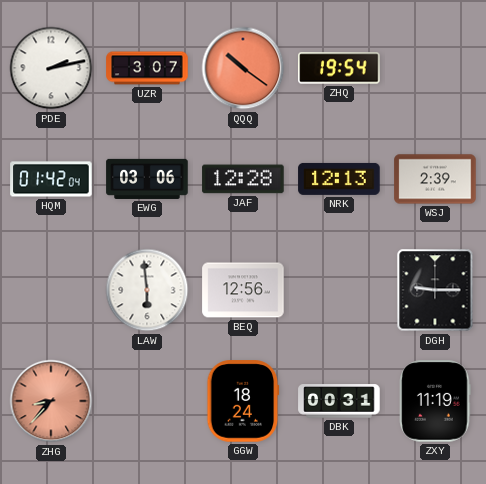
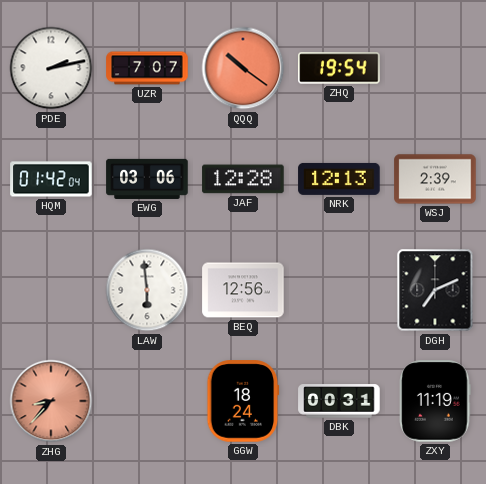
UZR: 3:07 -> 7:07
DGH: 9:15 -> 7:11
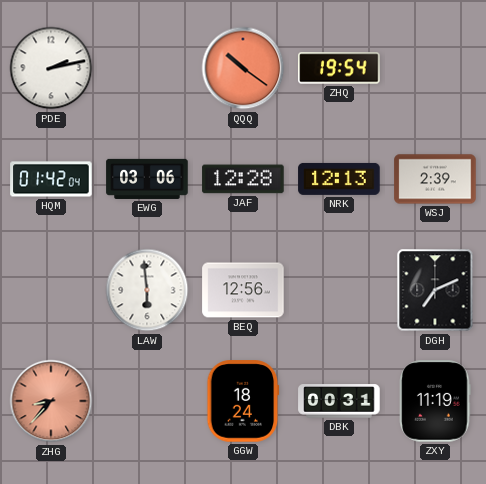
UZR: 7:07 -> none
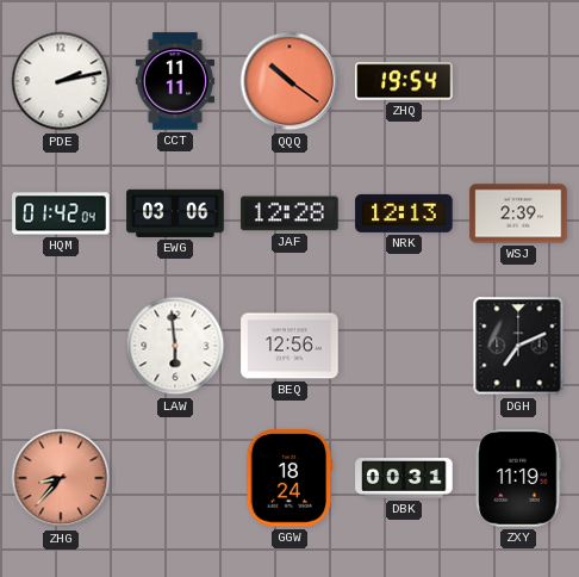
CCT: none -> 11:11
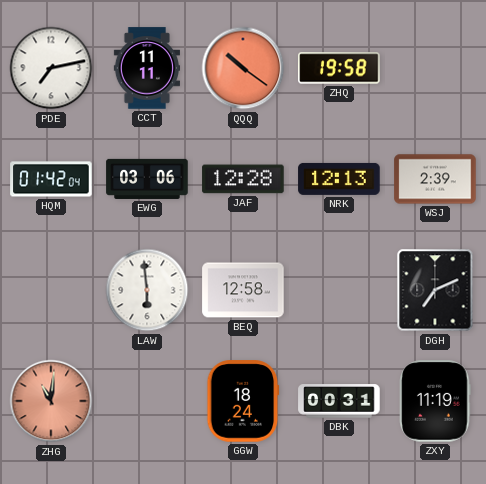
PDE: 2:13 -> 7:13
ZHQ: 19:54 -> 19:58
BEQ: 12:56 -> 12:58
ZHG: 8:37 -> 11:01
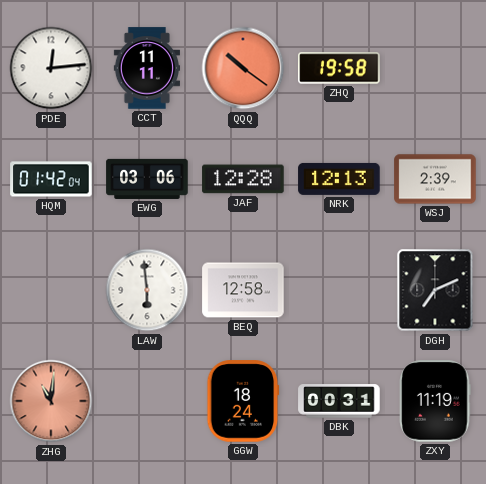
PDE: 7:13 -> 12:14
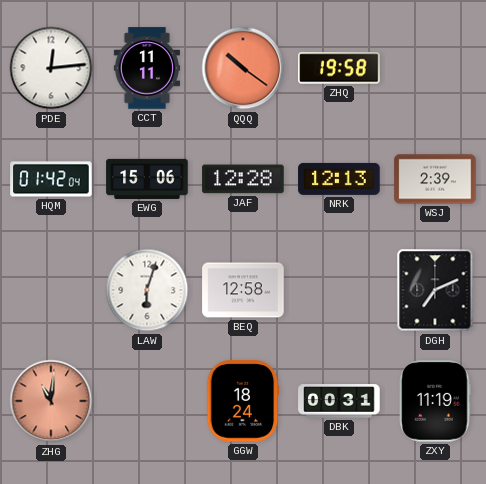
EWG: 03:06 -> 15:06
LAW: 5:59 -> 6:03
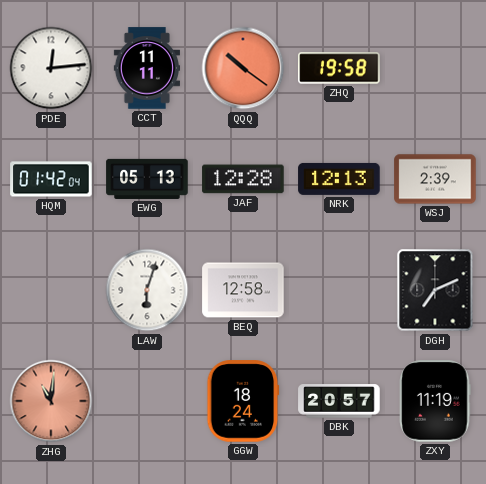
EWG: 15:06 -> 05:13
DBK: 00:31 -> 20:57
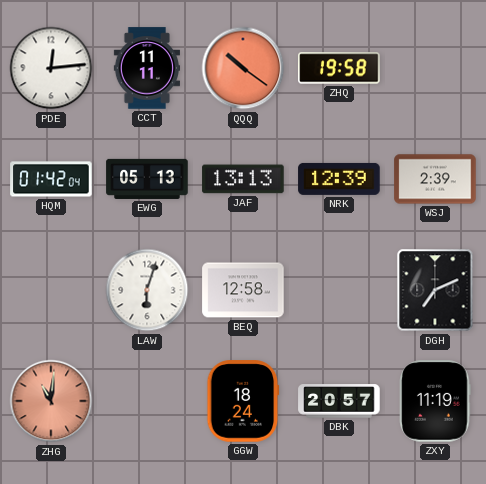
JAF: 12:28 -> 13:13
NRK: 12:13 -> 12:39
